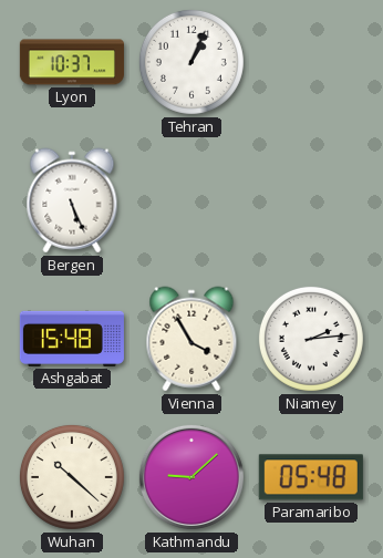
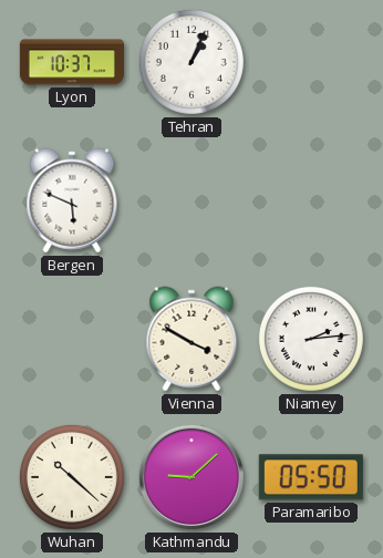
Bergen: 5:26 -> 5:49
Ashgabat: 15:48 -> none
Vienna: 3:55 -> 3:50
Paramaribo: 05:48 -> 05:50
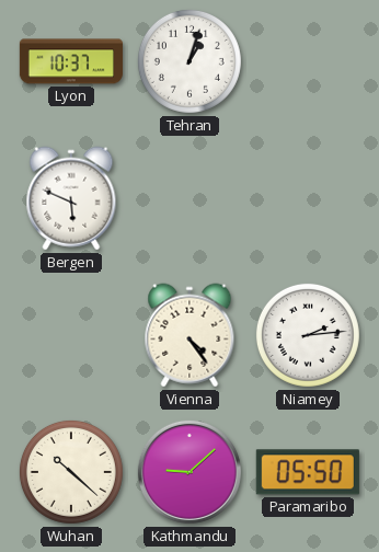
Tehran: 1:04 -> 1:03
Vienna: 3:50 -> 4:24
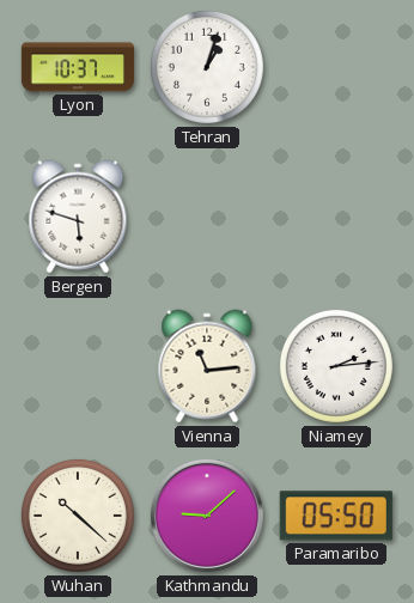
Bergen: 5:49 -> 5:48
Vienna: 4:24 -> 11:14
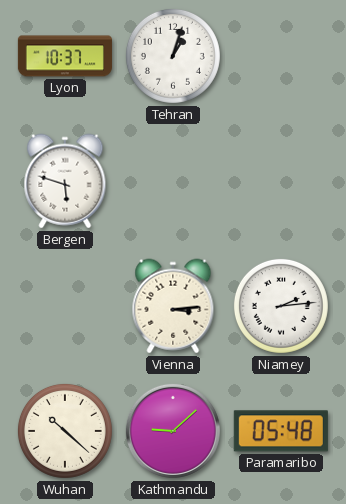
Vienna: 11:14 -> 3:14
Paramaribo: 05:50 -> 05:48
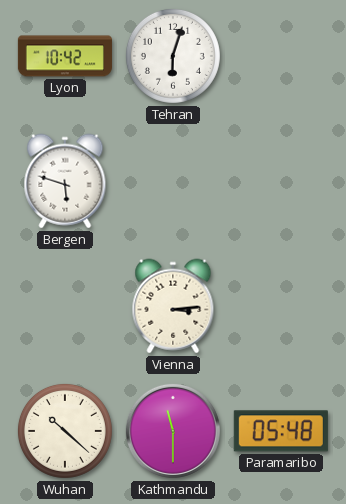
Lyon: 10:37 -> 10:42
Tehran: 1:03 -> 6:03
Niamey: 2:14 -> none
Kathmandu: 9:08 -> 11:30
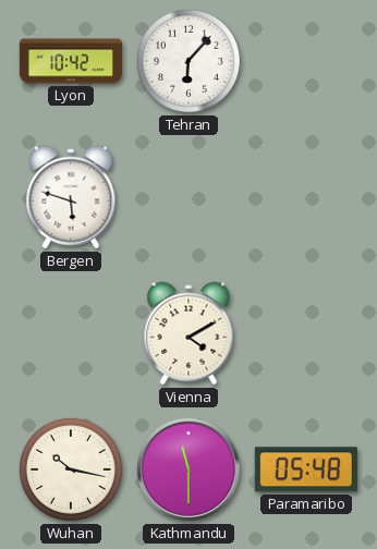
Tehran: 6:03 -> 6:07
Vienna: 3:14 -> 4:10
Wuhan: 10:22 -> 10:17
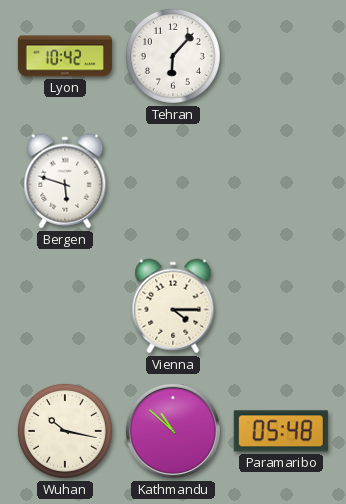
Vienna: 4:10 -> 4:15
Kathmandu: 11:30 -> 10:52
